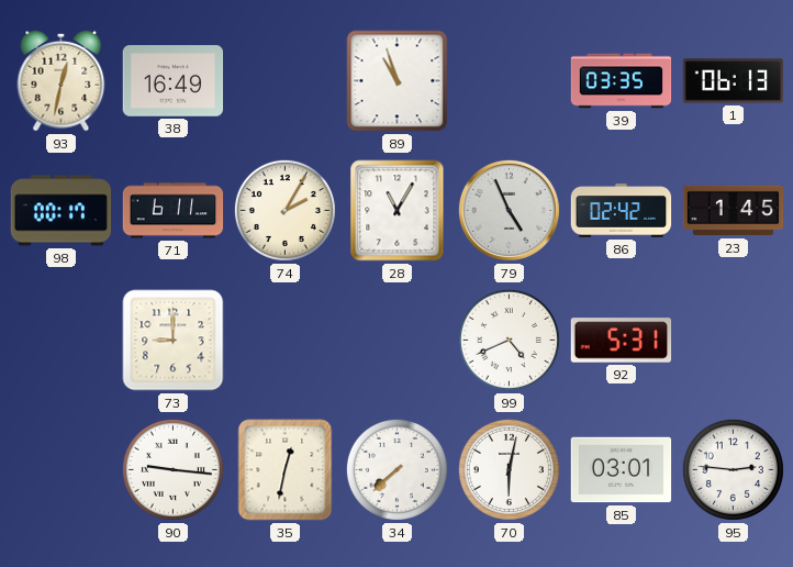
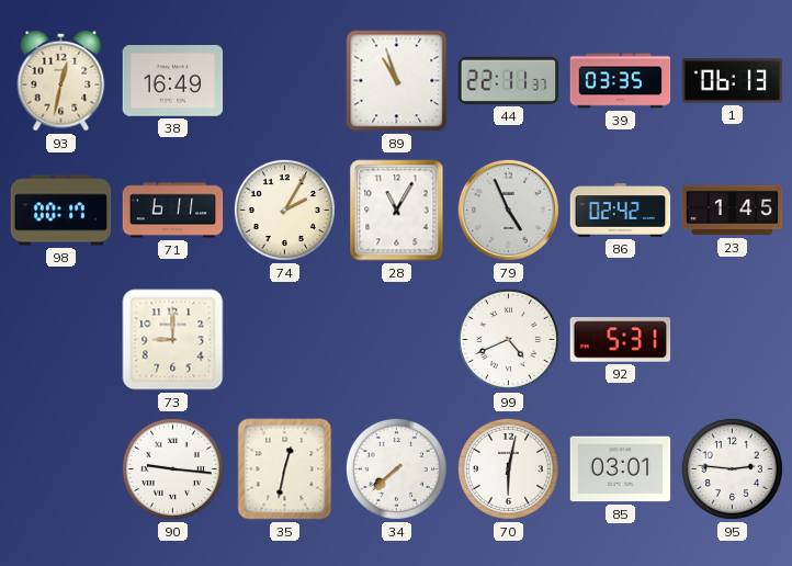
44: none -> 22:11
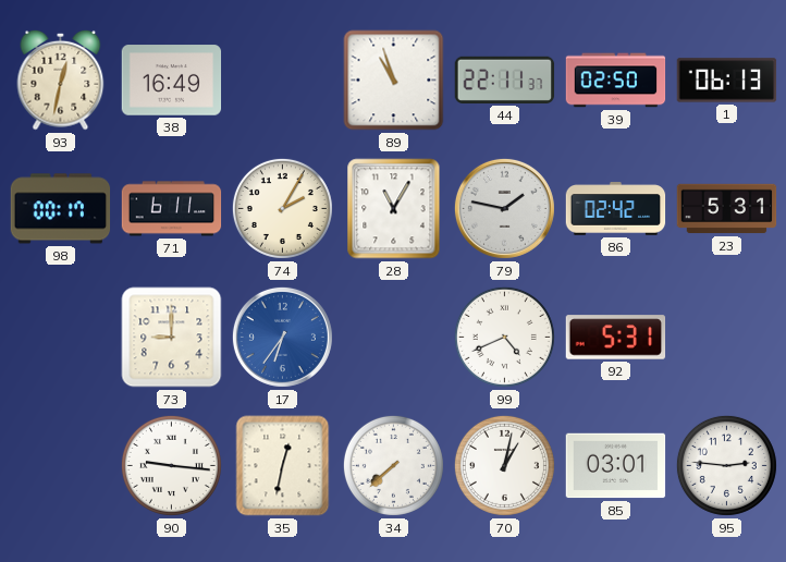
39: 03:35 -> 02:50
79: 4:56 -> 1:47
23: 1:45 -> 5:31
17: none -> 6:36
70: 6:02 -> 1:02
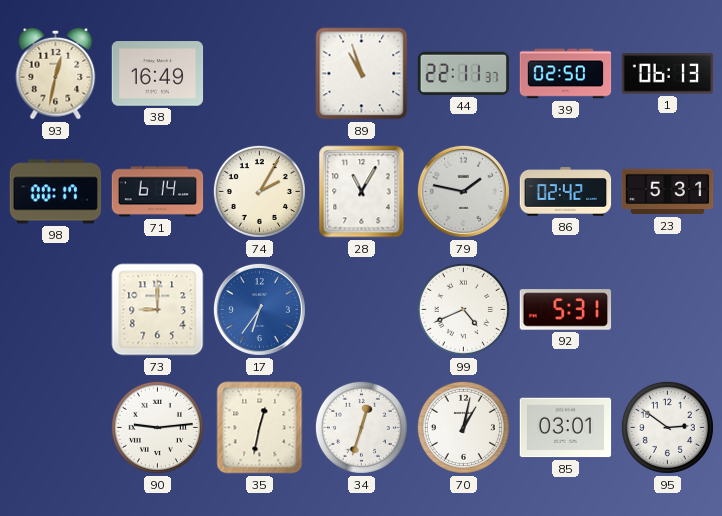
71: 6:11 -> 6:14
90: 9:16 -> 9:14
34: 7:38 -> 12:33
95: 2:46 -> 2:51
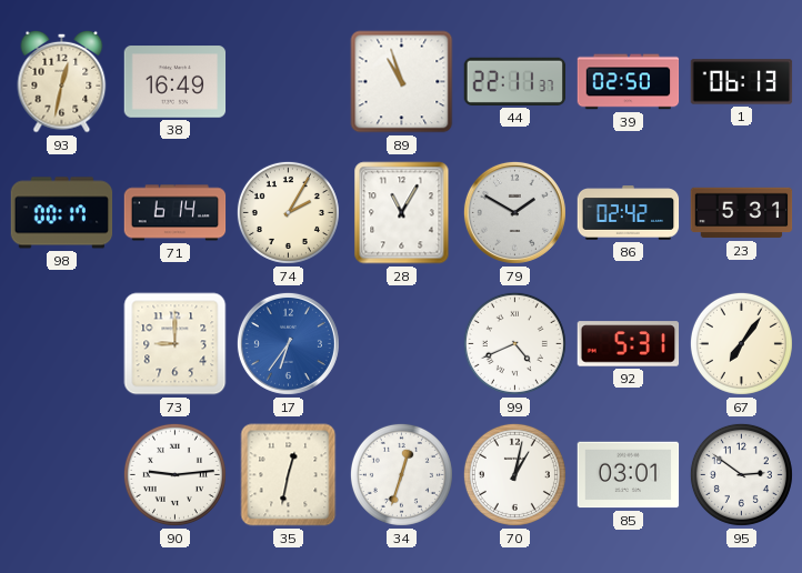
79: 1:47 -> 1:50
67: none -> 7:06
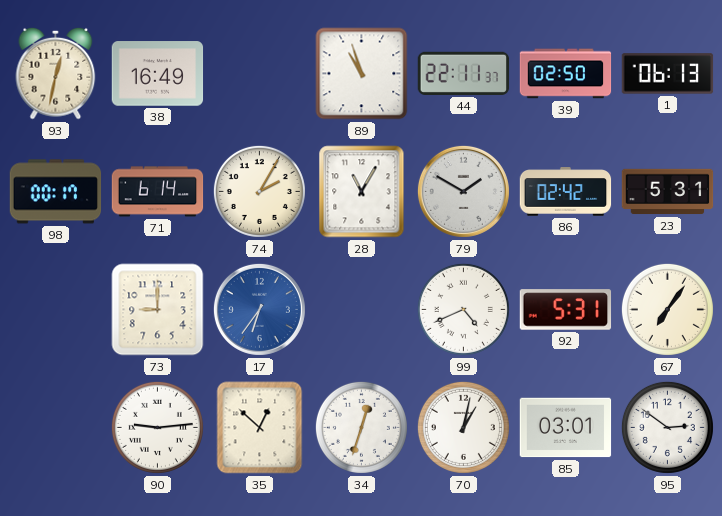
35: 12:32 -> 12:52
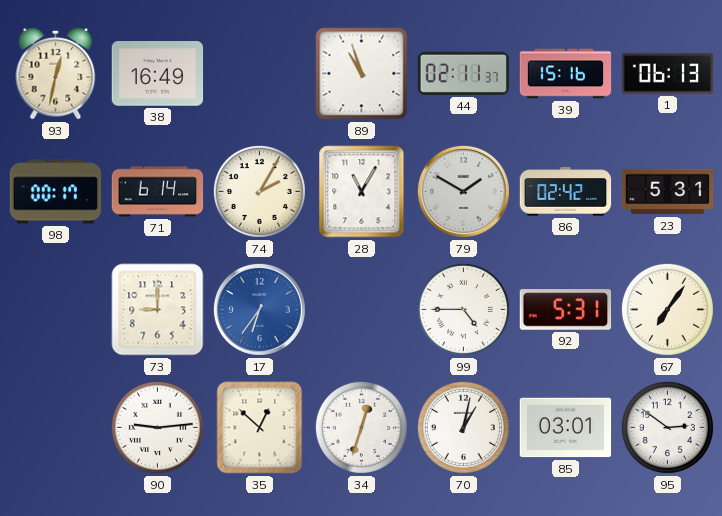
44: 22:11 -> 02:11
39: 02:50 -> 15:16
99: 4:41 -> 4:45
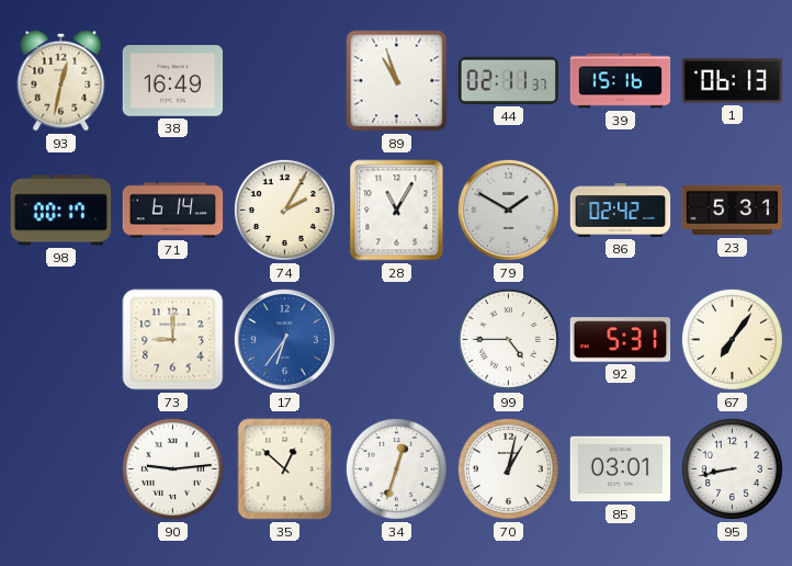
95: 2:51 -> 8:43
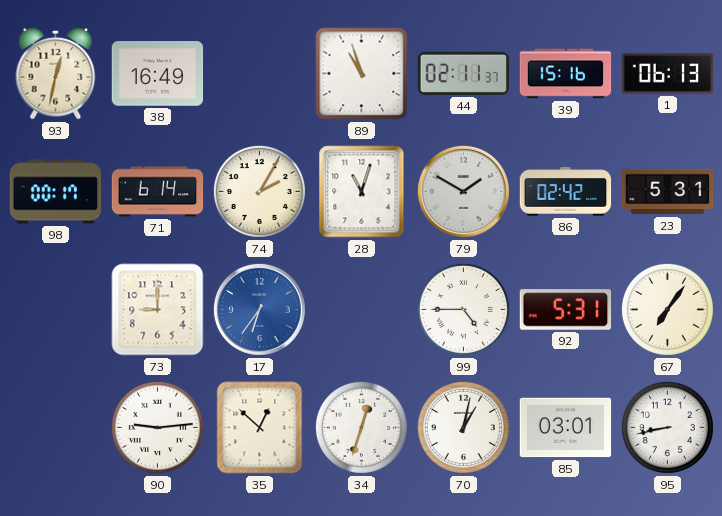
28: 11:05 -> 11:03
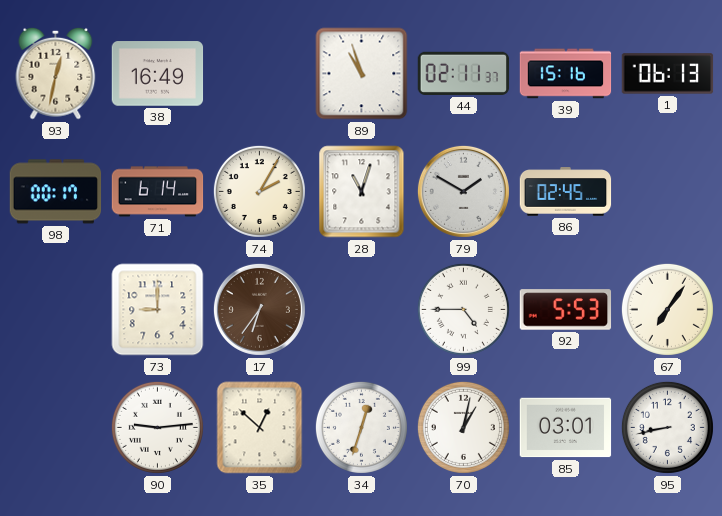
86: 02:42 -> 02:45
23: 5:31 -> none
17 dial: blue -> brown
92: 5:31 -> 5:53
